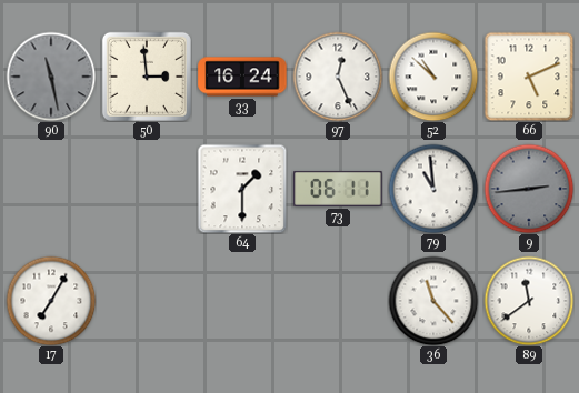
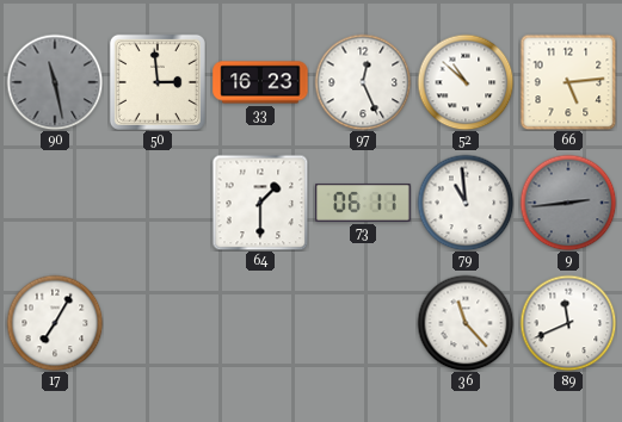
33: 16:24 -> 16:23
66: 5:11 -> 5:14
89: 11:39 -> 11:41
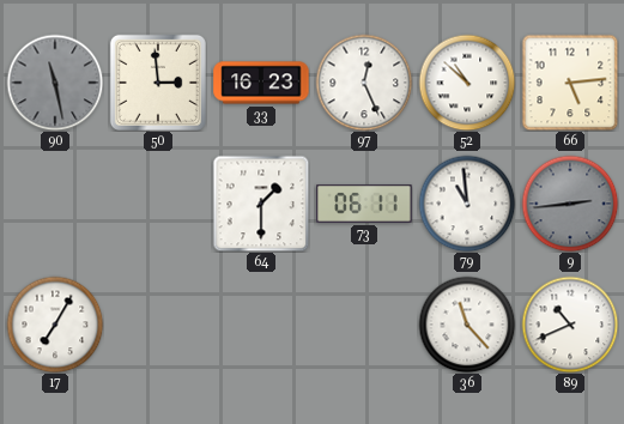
89: 11:41 -> 10:41
